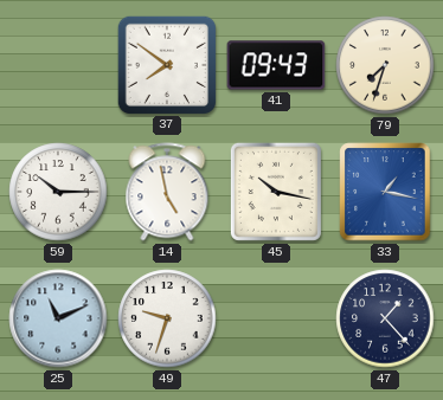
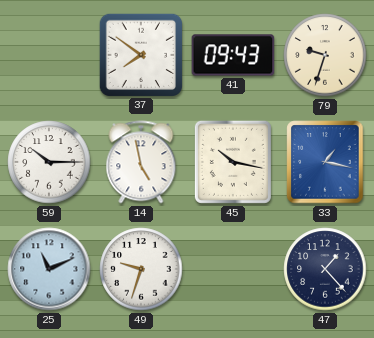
79: 7:33 -> 9:33
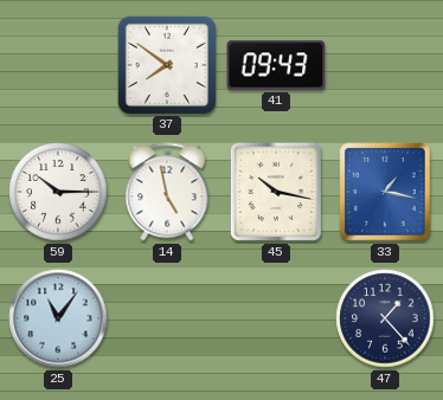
79: 9:33 -> none
25: 11:11 -> 11:06
49: 9:33 -> none
